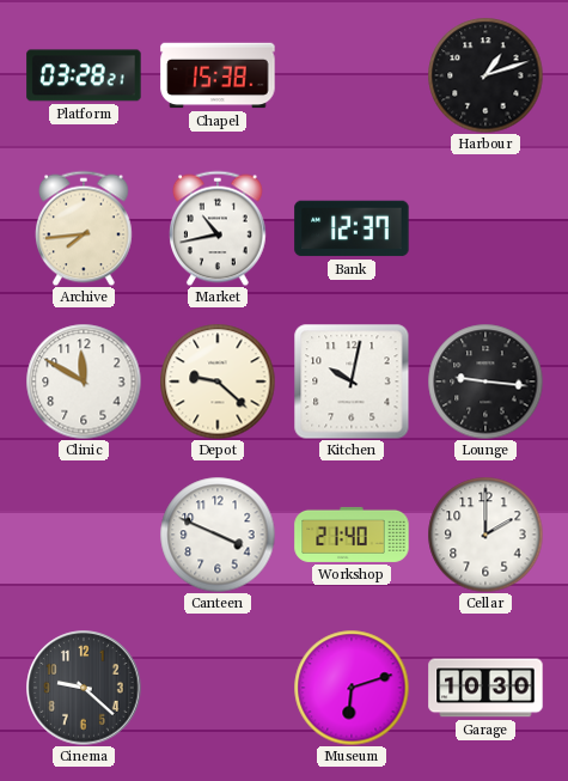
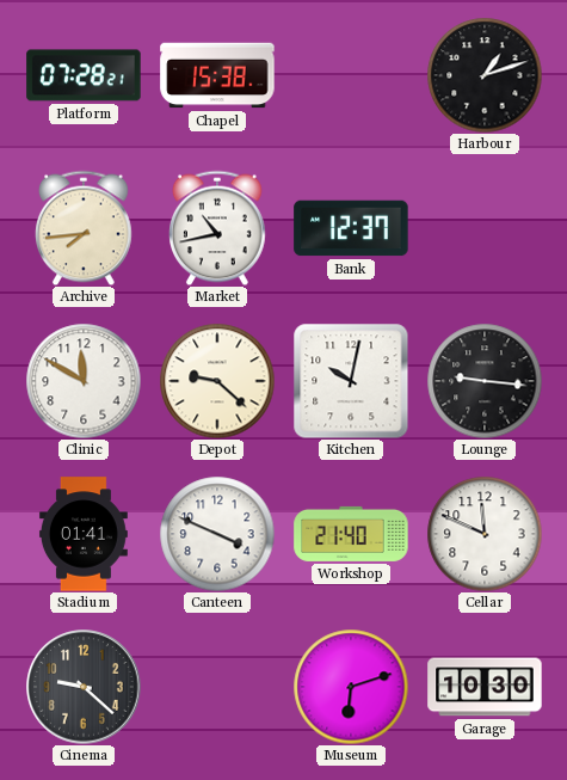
Platform: 03:28 -> 07:28
Stadium: none -> 01:41
Cellar: 2:00 -> 11:49
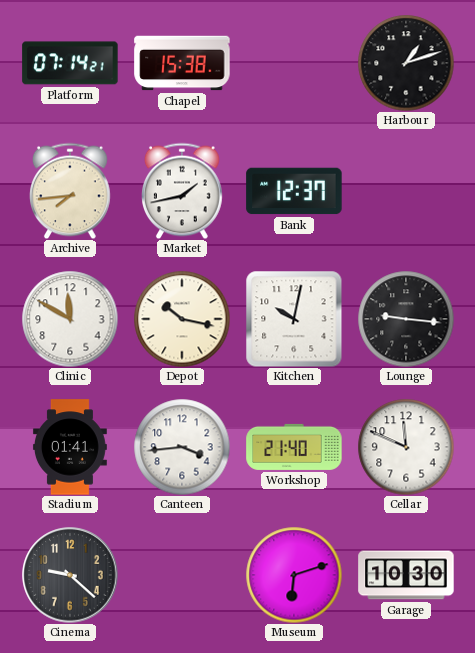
Platform: 07:28 -> 07:14
Market: 10:43 -> 1:43
Depot: 9:22 -> 10:17
Canteen: 3:49 -> 3:44
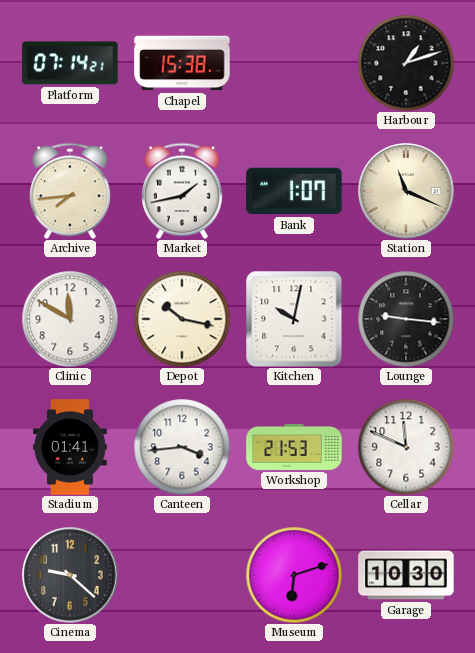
Bank: 12:37 -> 1:07
Station: none -> 11:19
Workshop: 21:40 -> 21:53
